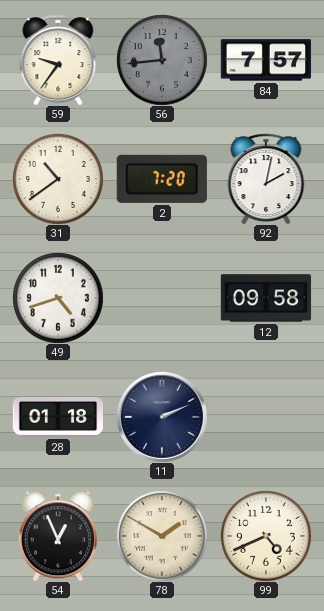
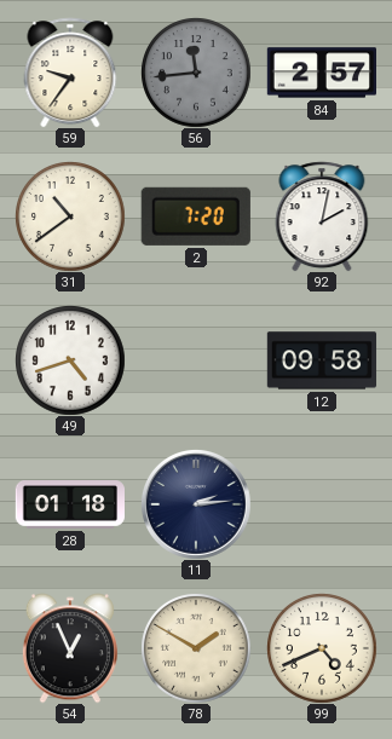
84: 7:57 -> 2:57
11: 2:11 -> 2:14
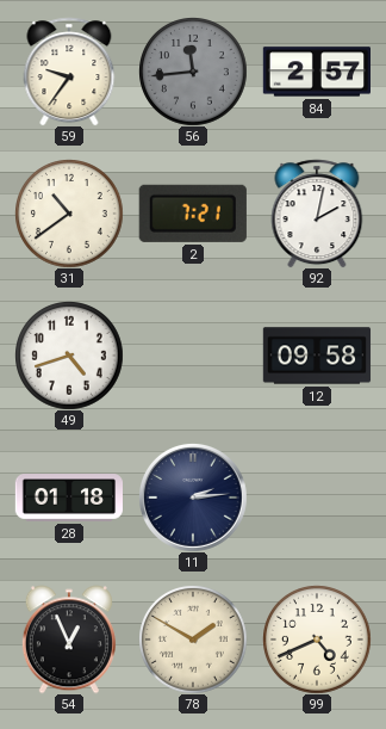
2: 7:20 -> 7:21
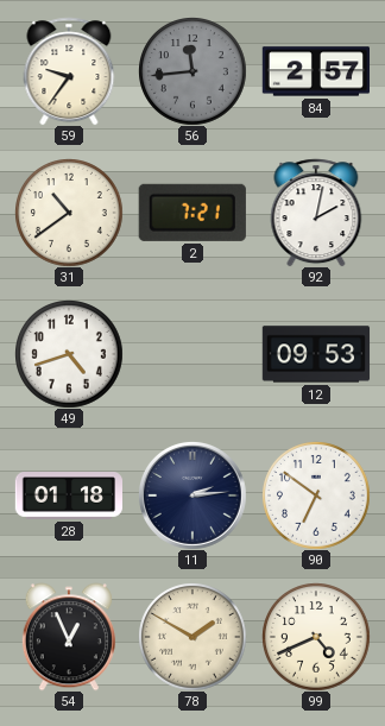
12: 09:58 -> 09:53
90: none -> 6:51
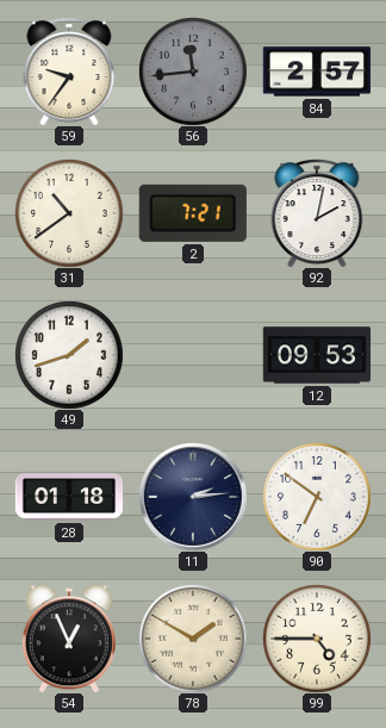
49: 4:42 -> 1:42
99: 4:41 -> 4:45
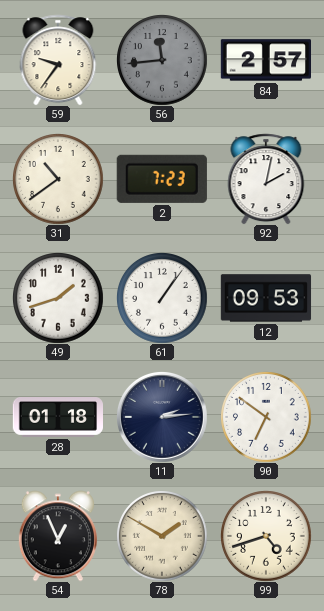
2: 7:21 -> 7:23
61: none -> 1:06
99: 4:45 -> 4:42
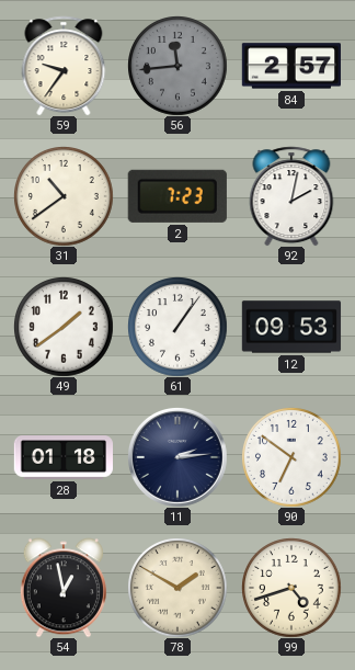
49: 1:42 -> 1:39
54: 12:56 -> 12:58
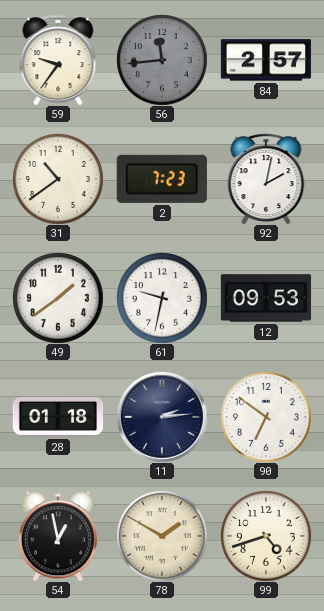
61: 1:06 -> 9:32
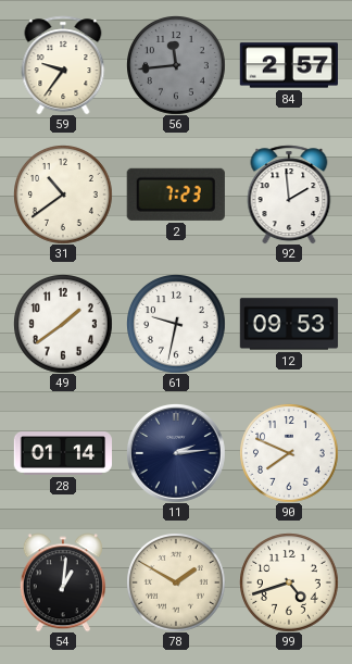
92: 2:02 -> 1:59
28: 01:18 -> 01:14
90: 6:51 -> 7:49
54: 12:58 -> 1:01
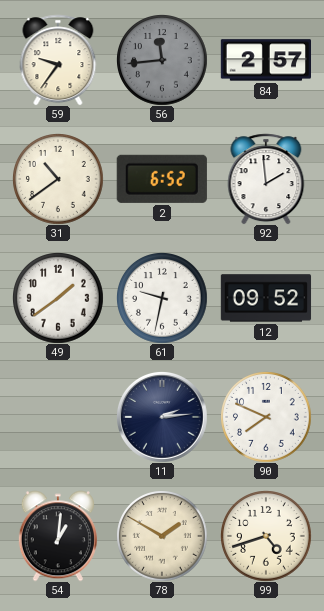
2: 7:23 -> 6:52
12: 09:53 -> 09:52
28: 01:14 -> none
